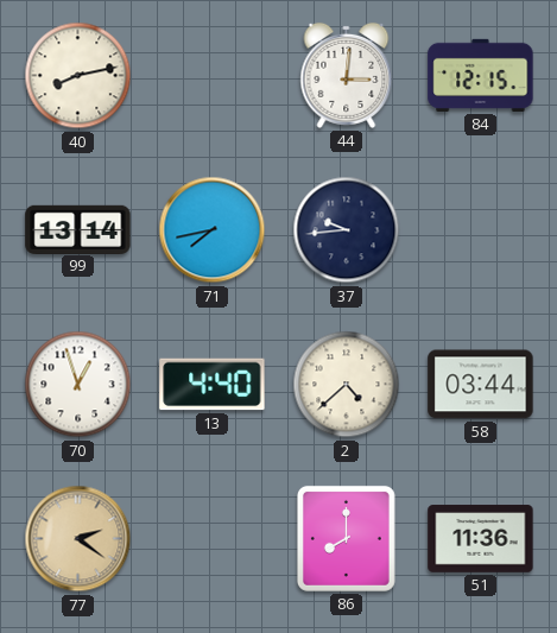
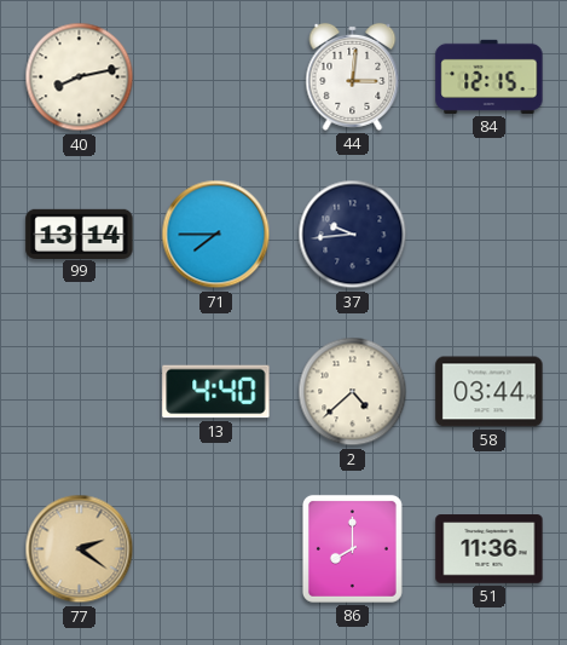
71: 7:43 -> 7:45
70: 12:57 -> none
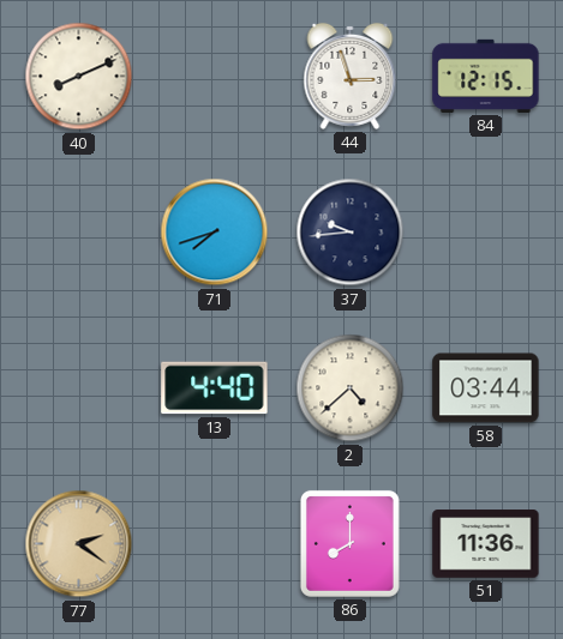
40: 8:13 -> 8:11
44: 3:01 -> 2:57
99: 13:14 -> none
71: 7:45 -> 7:42
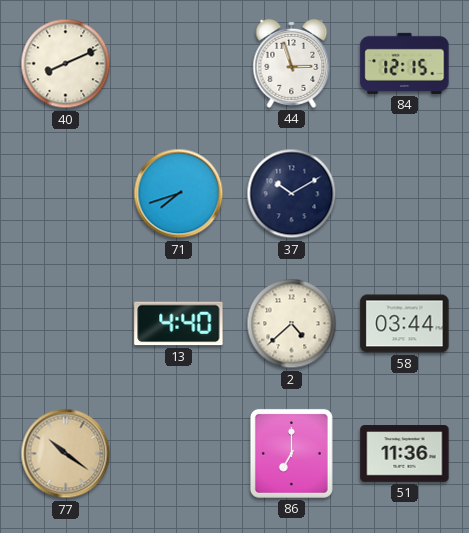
37: 9:44 -> 10:10
77: 2:21 -> 10:21
86: 8:00 -> 7:00
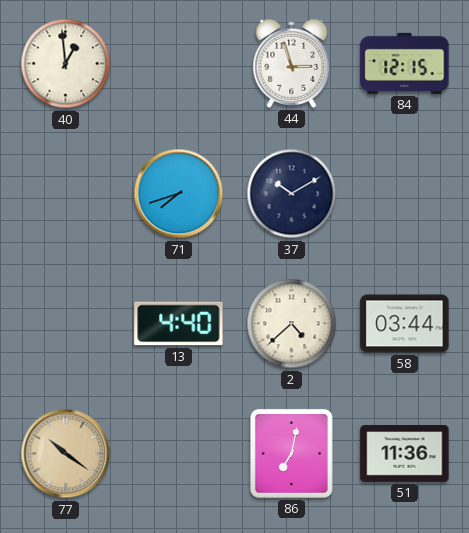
40: 8:11 -> 12:59
86: 7:00 -> 7:02
